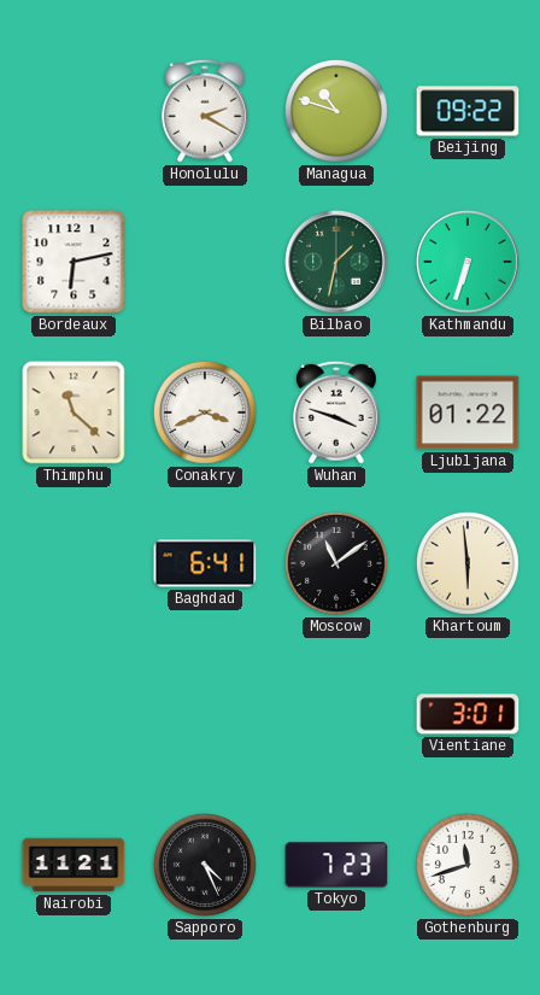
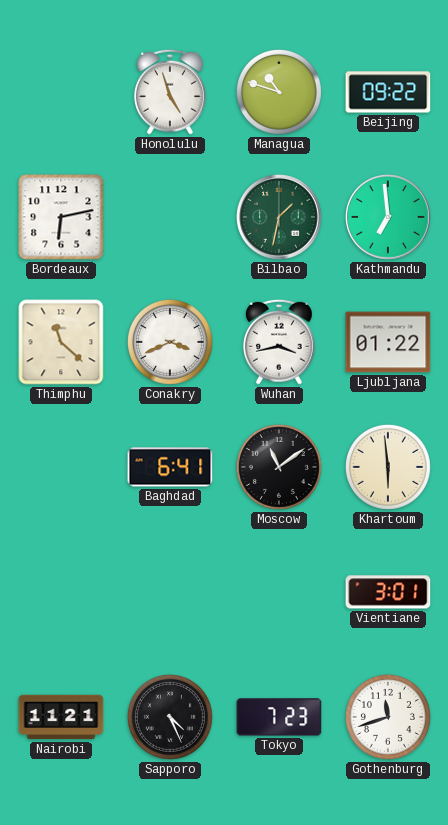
Honolulu: 2:20 -> 4:57
Kathmandu: 6:33 -> 6:59
Wuhan: 3:48 -> 3:43
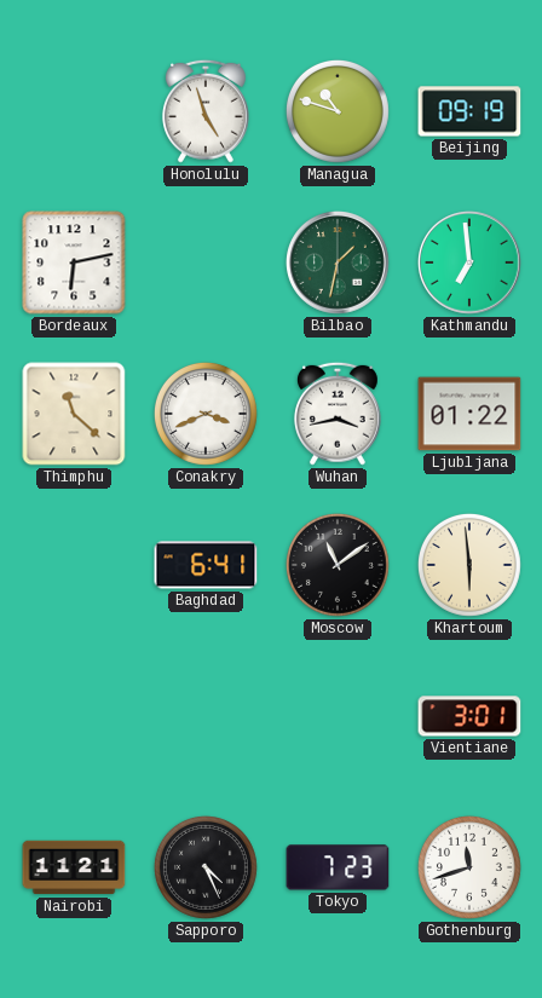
Beijing: 09:22 -> 09:19
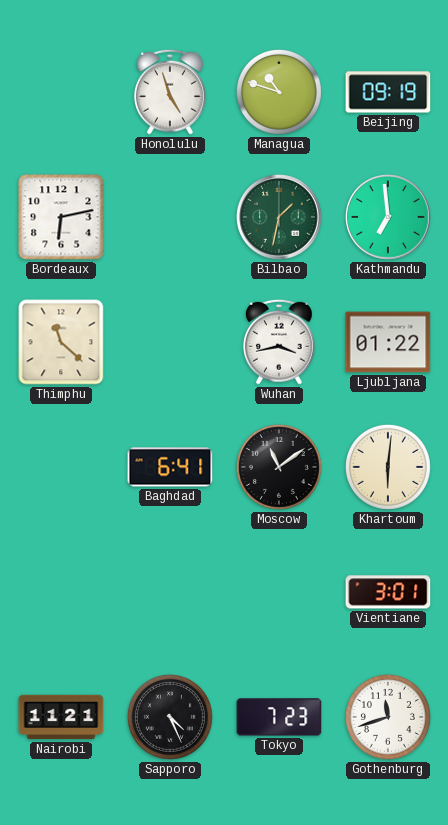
Conakry: 3:41 -> none
Khartoum: 5:59 -> 6:01
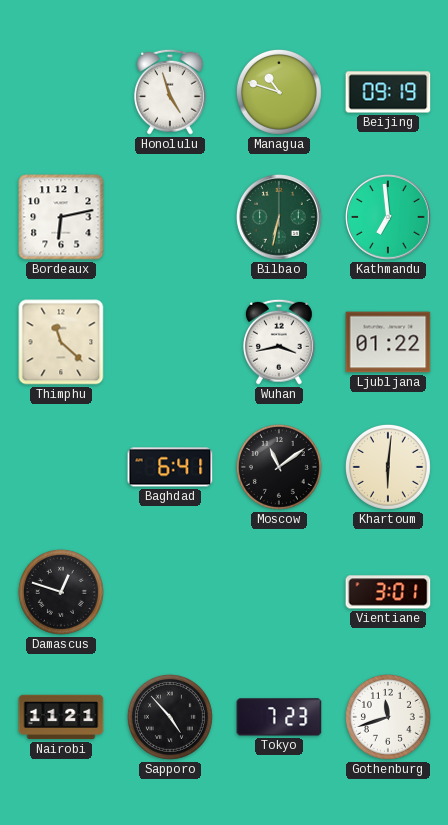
Bilbao: 1:32 -> 6:32
Damascus: none -> 12:48
Sapporo: 4:26 -> 4:53
